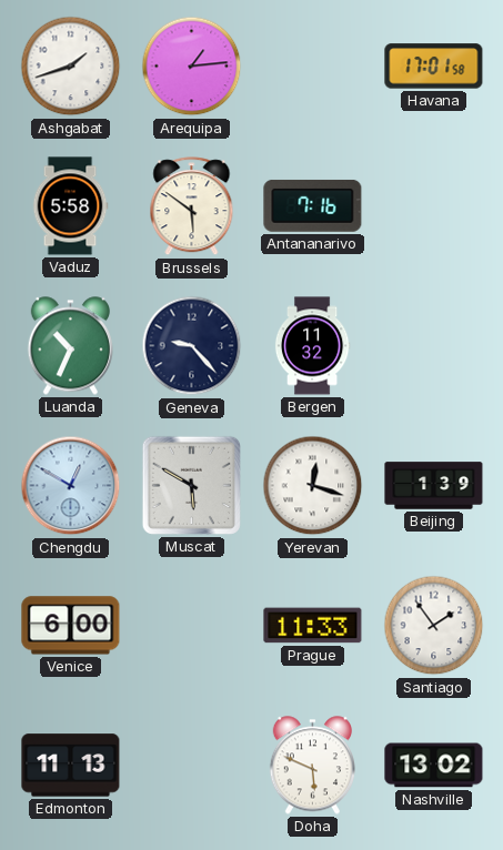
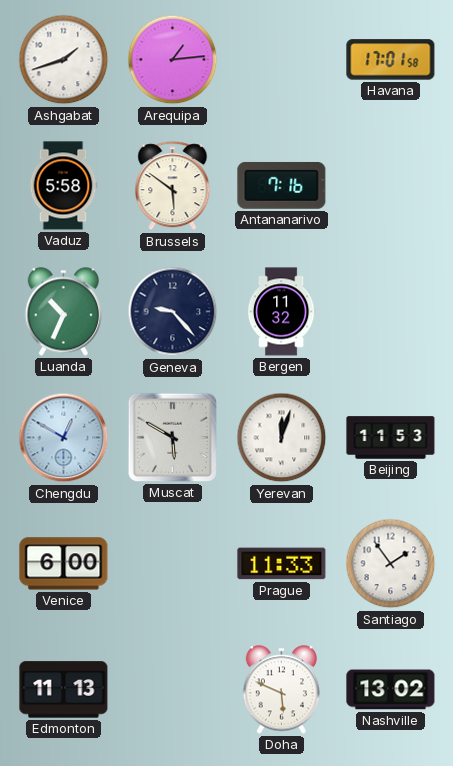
Yerevan: 12:18 -> 12:03
Beijing: 1:39 -> 11:53
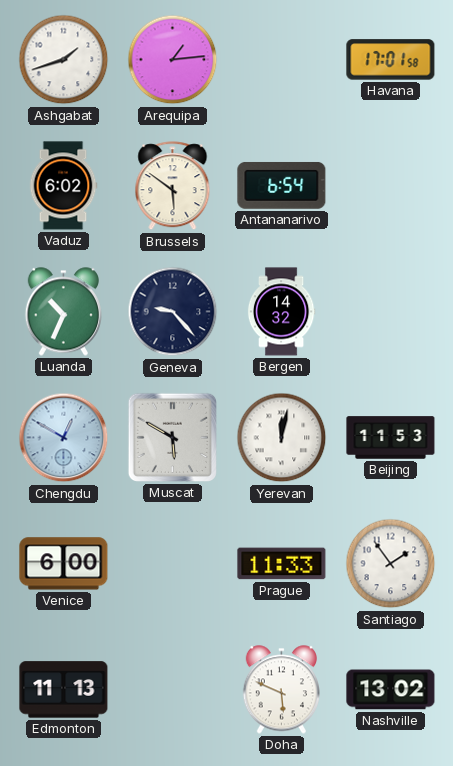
Vaduz: 5:58 -> 6:02
Antananarivo: 7:16 -> 6:54
Bergen: 11:32 -> 14:32
Yerevan: 12:03 -> 12:02
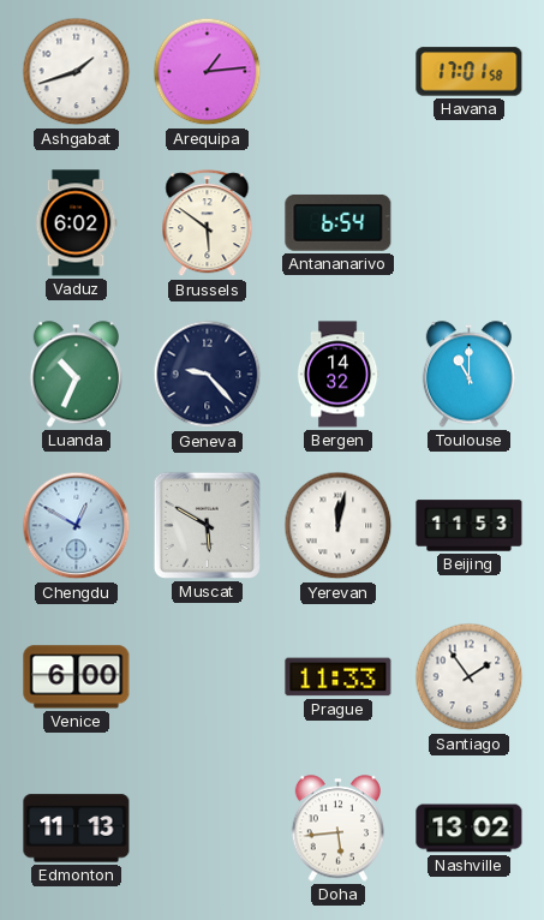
Toulouse: none -> 11:00
Doha: 5:49 -> 5:44
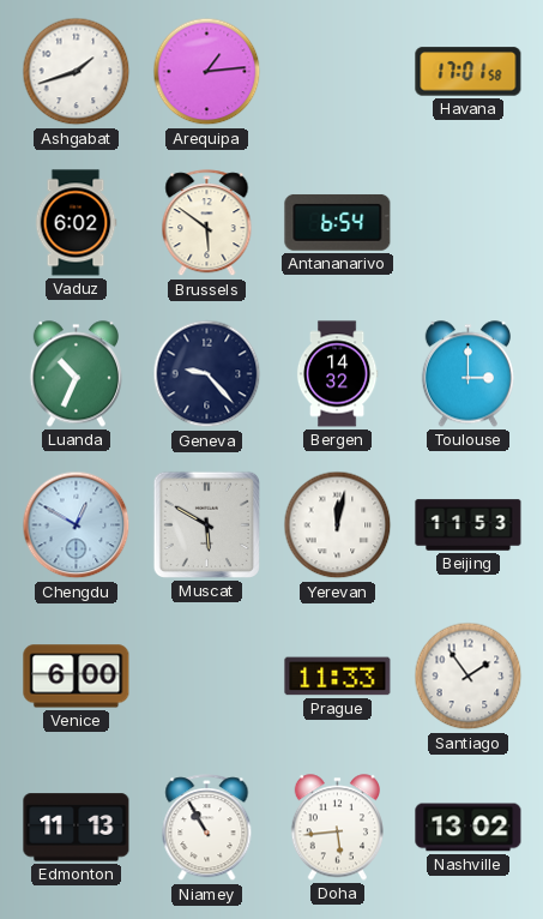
Toulouse: 11:00 -> 3:00
Niamey: none -> 10:55
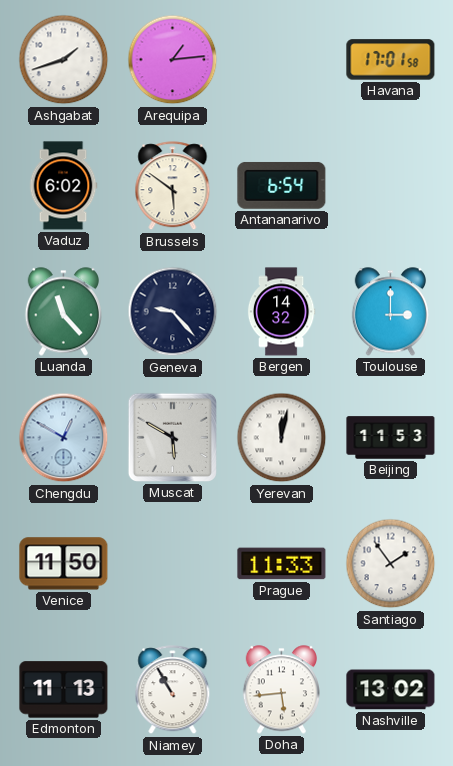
Luanda: 10:34 -> 11:23
Venice: 6:00 -> 11:50
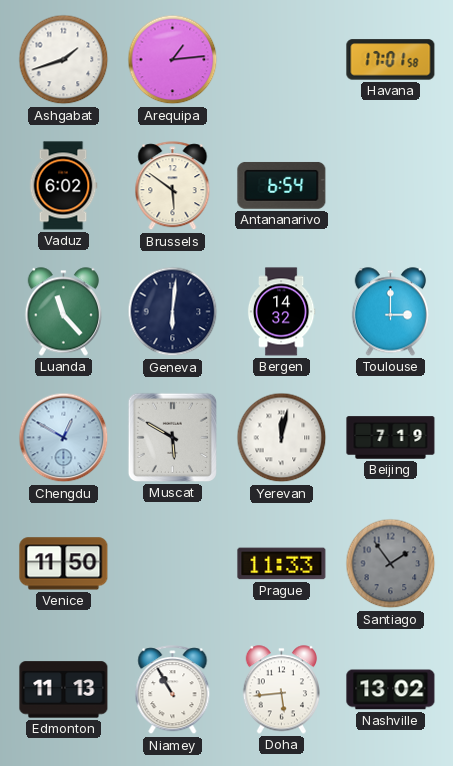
Geneva: 9:23 -> 6:01
Beijing: 11:53 -> 7:19
Santiago dial: white -> grey
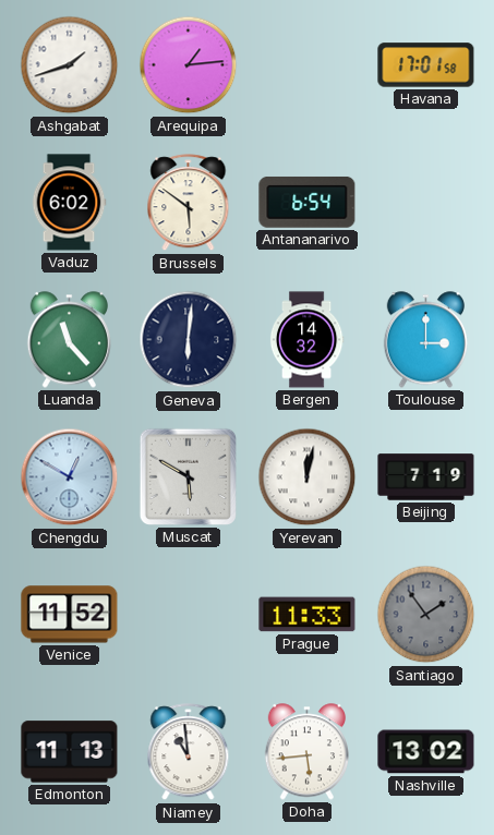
Venice: 11:50 -> 11:52
Niamey: 10:55 -> 10:59
